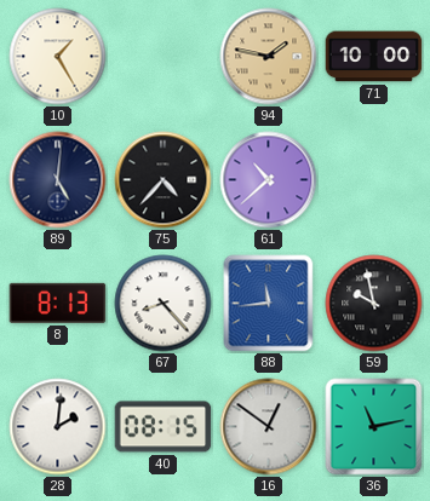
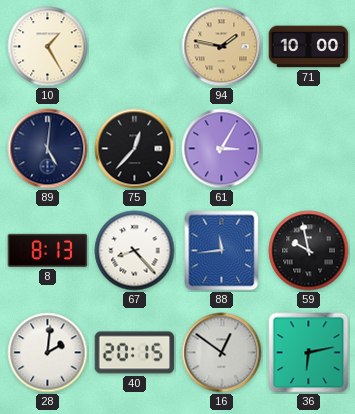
75: 4:37 -> 12:37
61: 10:38 -> 3:05
40: 08:15 -> 20:15
36: 11:13 -> 6:13
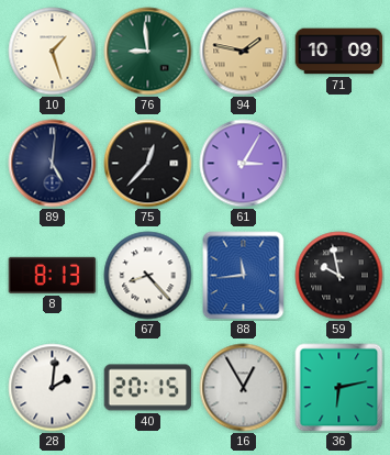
10: 1:25 -> 1:27
76: none -> 8:59
71: 10:00 -> 10:09
16: 12:51 -> 12:55
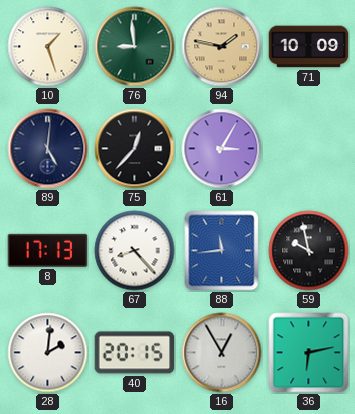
8: 8:13 -> 17:13
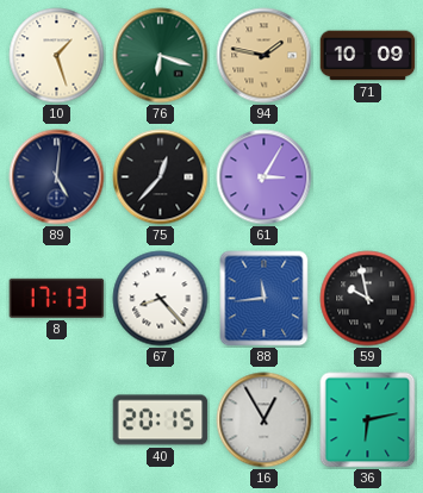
76: 8:59 -> 6:18
28: 2:01 -> none
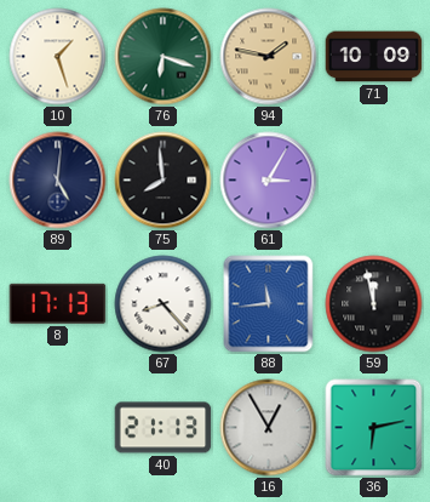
75: 12:37 -> 7:59
59: 9:58 -> 11:58
40: 20:15 -> 21:13
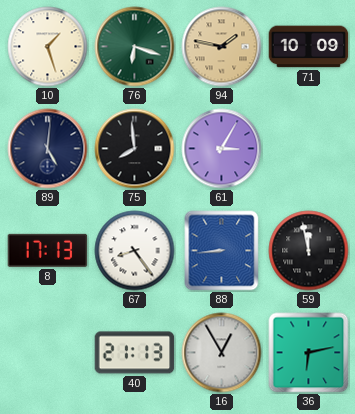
67: 8:23 -> 8:24
88: 11:44 -> 8:44
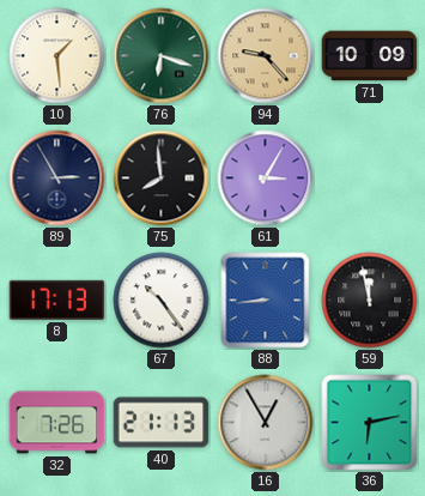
10: 1:27 -> 1:29
94: 1:47 -> 9:23
89: 5:01 -> 2:55
67: 8:24 -> 10:24
32: none -> 7:26
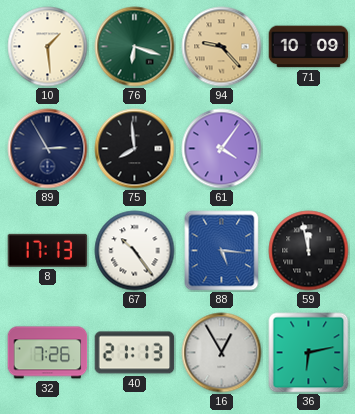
61: 3:05 -> 4:06
88: 8:44 -> 5:16
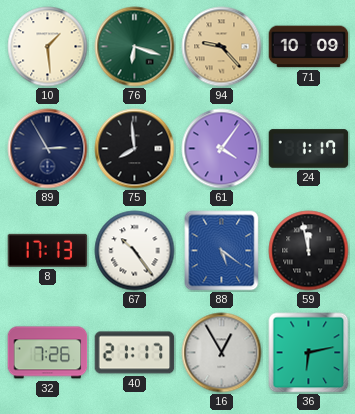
24: none -> 1:17
88: 5:16 -> 5:21
40: 21:13 -> 21:17
